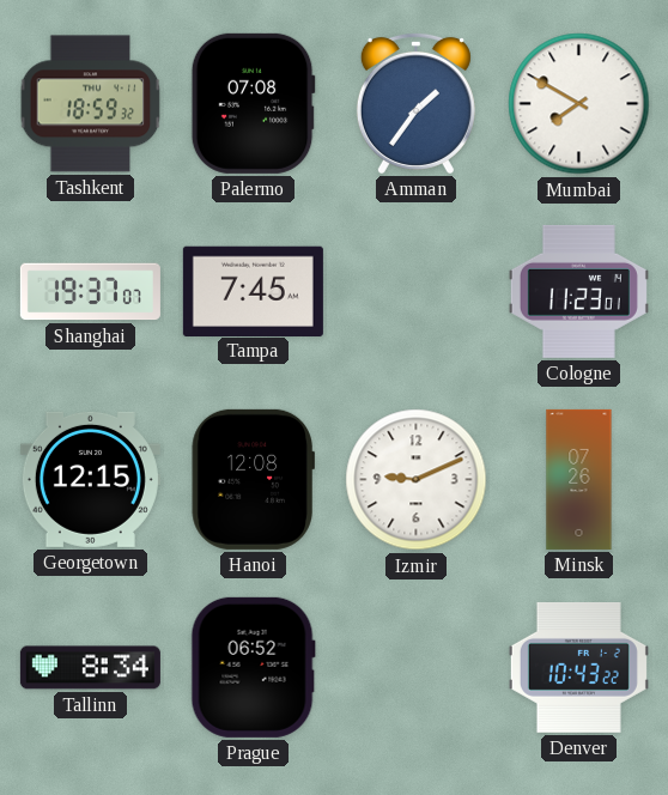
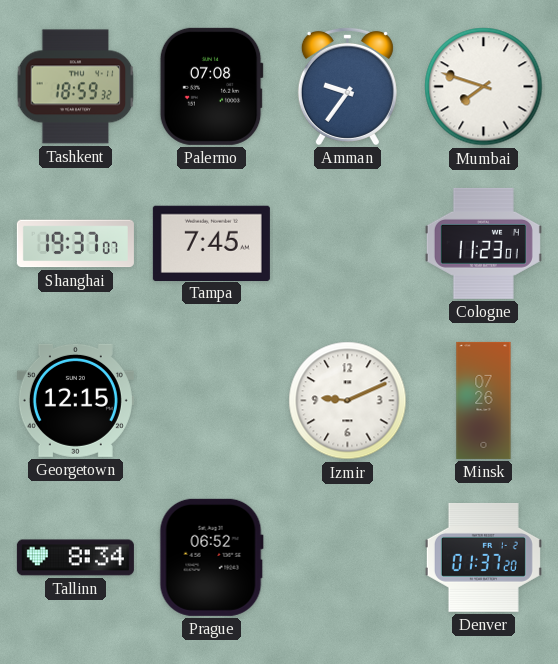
Amman: 1:36 -> 9:36
Mumbai: 7:50 -> 7:48
Hanoi: 12:08 -> none
Denver: 10:43 -> 01:37
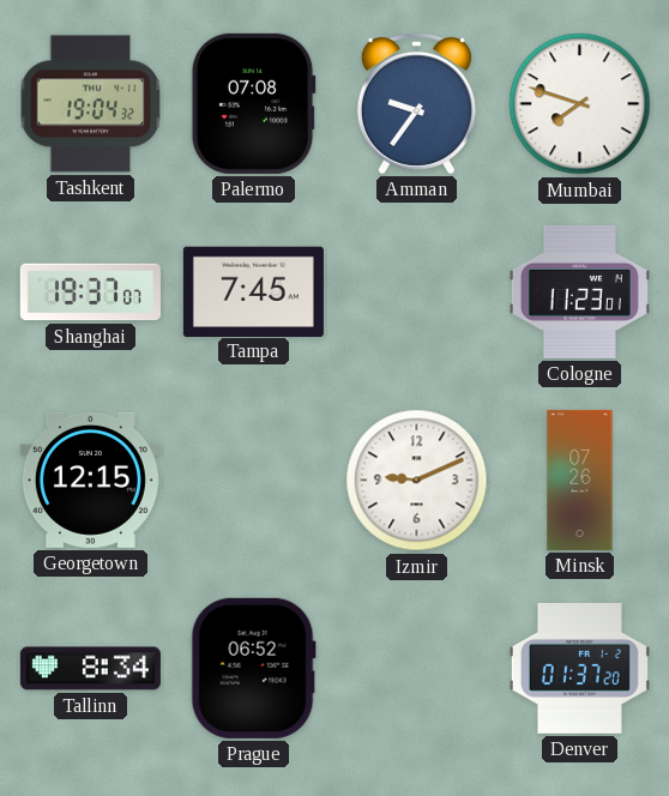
Tashkent: 18:59 -> 19:04
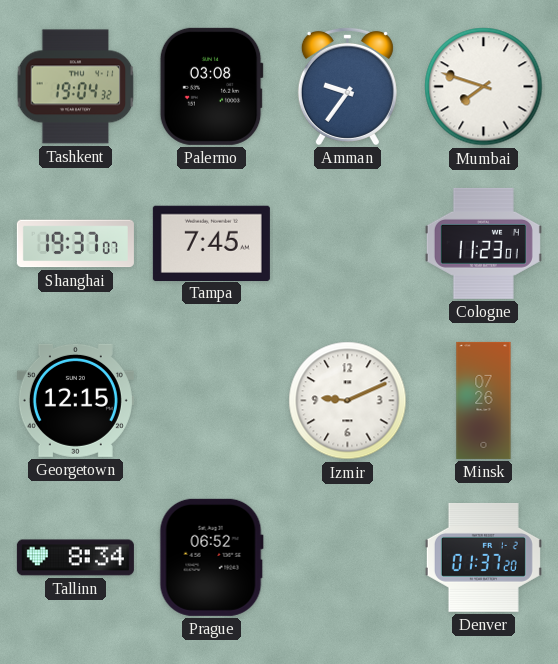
Palermo: 07:08 -> 03:08
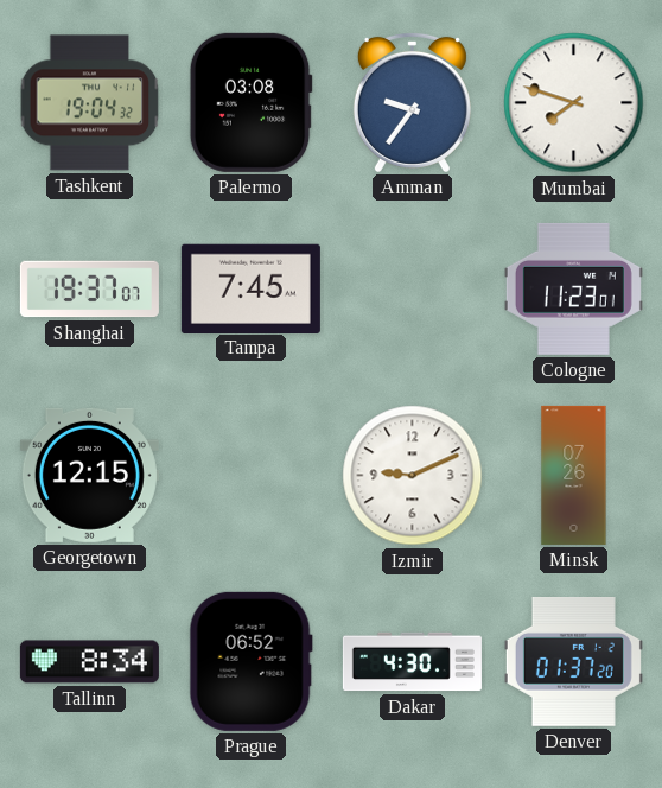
Dakar: none -> 4:30
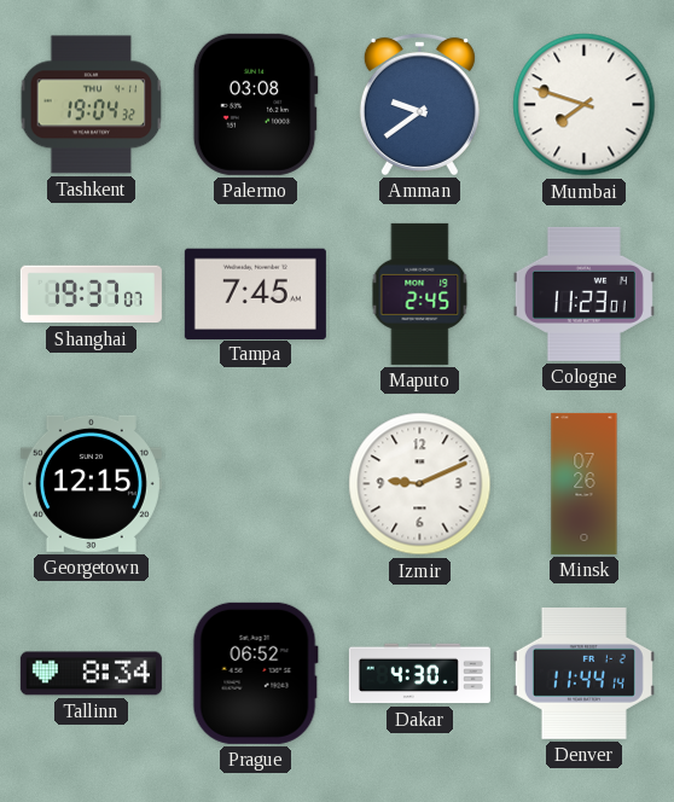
Amman: 9:36 -> 9:39
Maputo: none -> 2:45
Denver: 01:37 -> 11:44
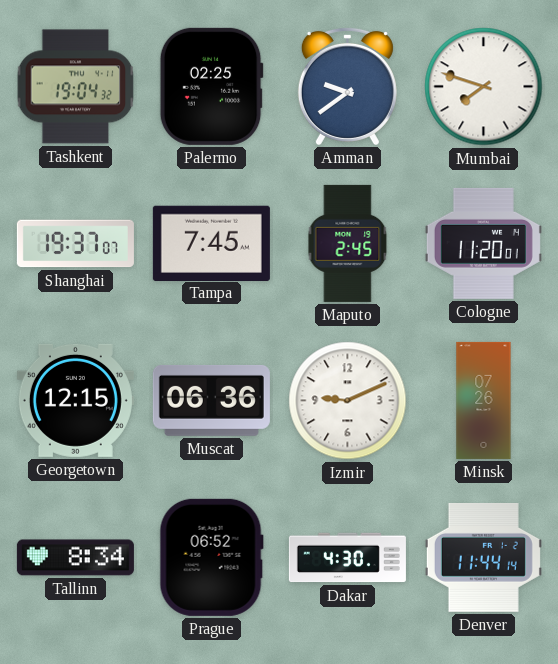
Palermo: 03:08 -> 02:25
Cologne: 11:23 -> 11:20
Muscat: none -> 06:36
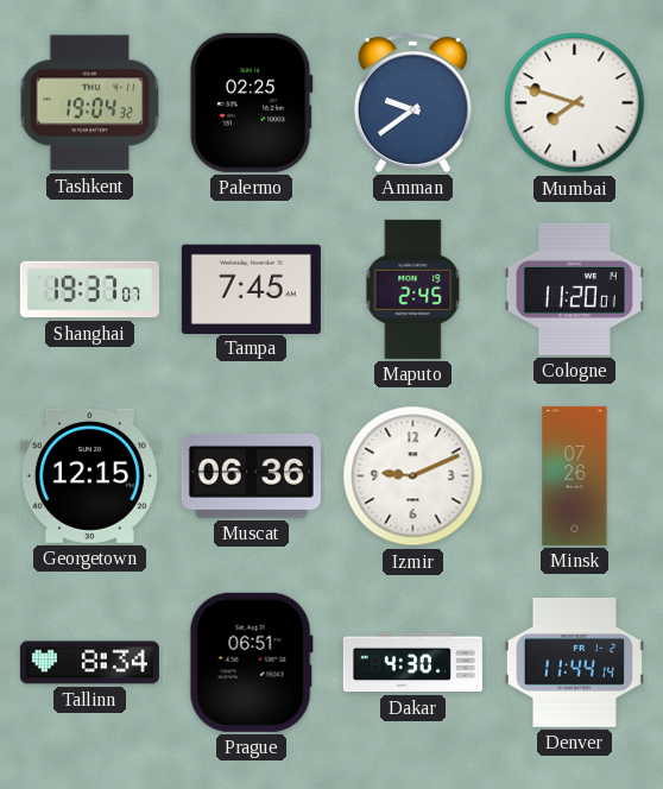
Prague: 06:52 -> 06:51
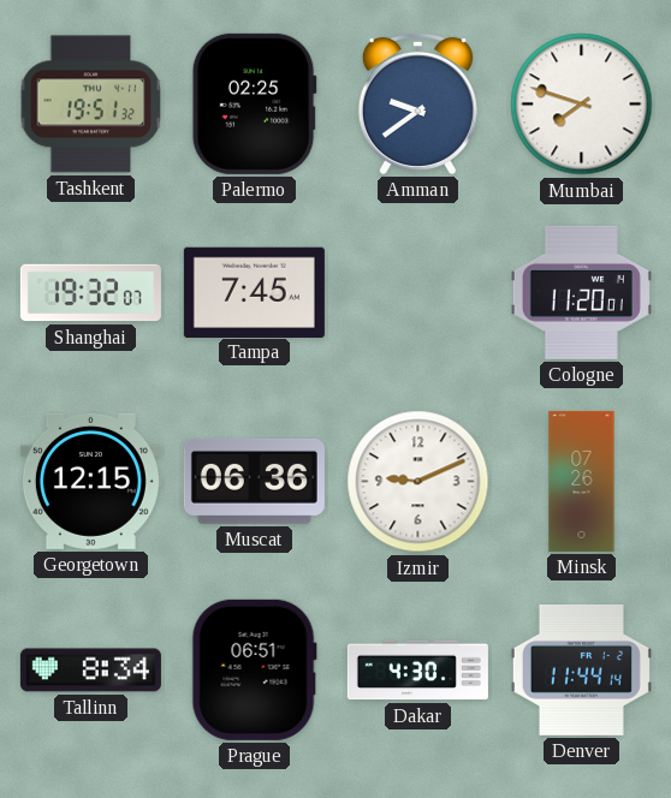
Tashkent: 19:04 -> 19:51
Shanghai: 19:37 -> 19:32
Maputo: 2:45 -> none
